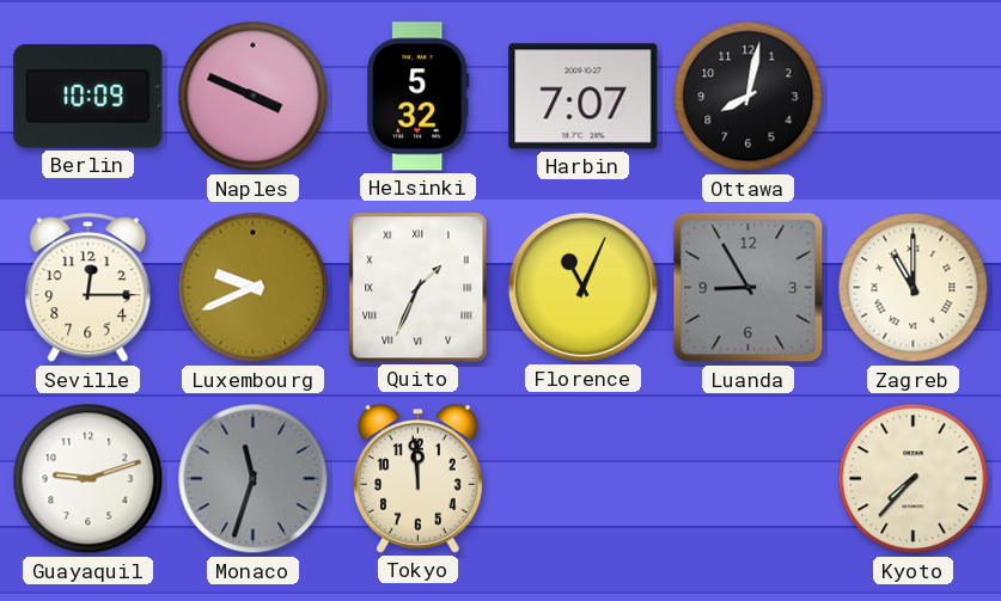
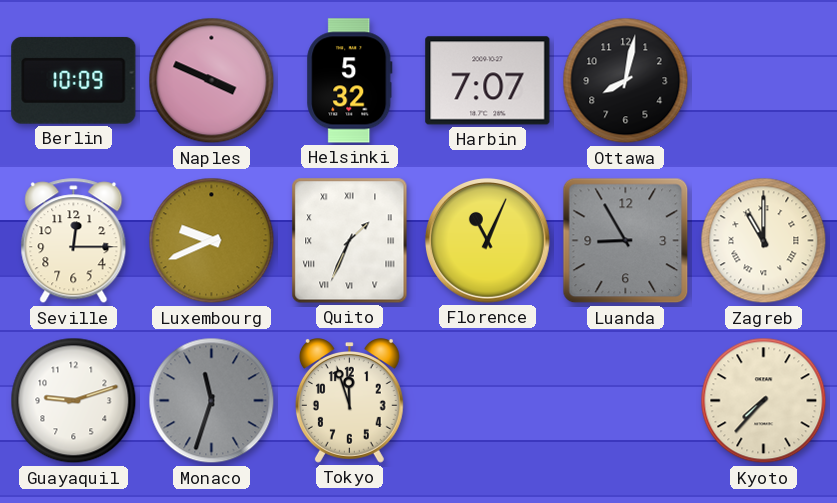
Tokyo: 11:59 -> 11:57
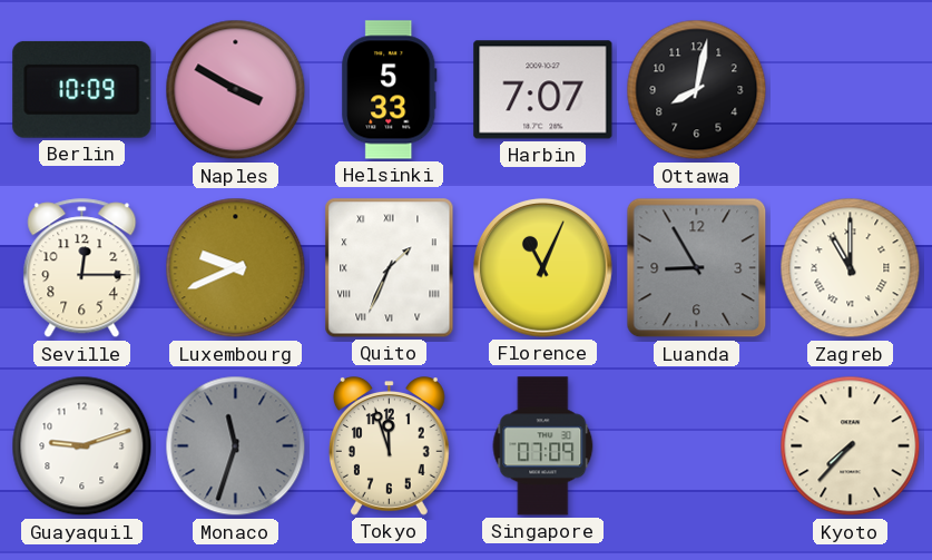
Naples: 3:49 -> 3:50
Helsinki: 5:32 -> 5:33
Singapore: none -> 07:09
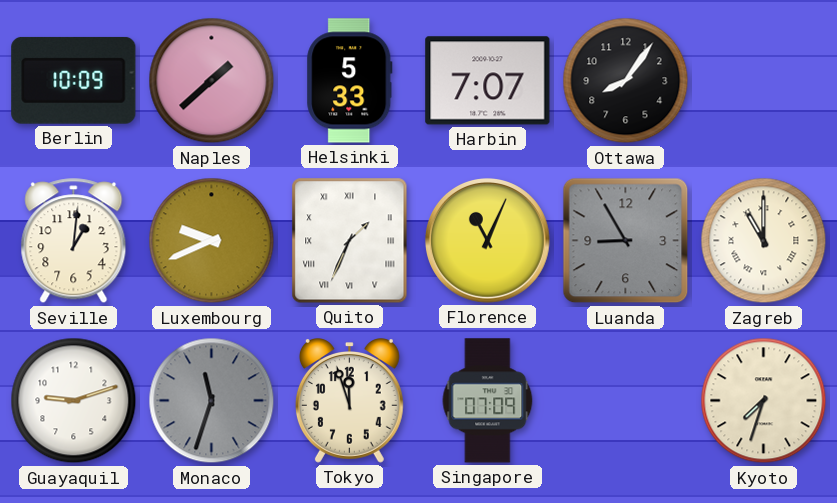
Naples: 3:50 -> 1:38
Ottawa: 8:02 -> 8:06
Seville: 12:15 -> 1:01
Kyoto: 7:37 -> 7:33
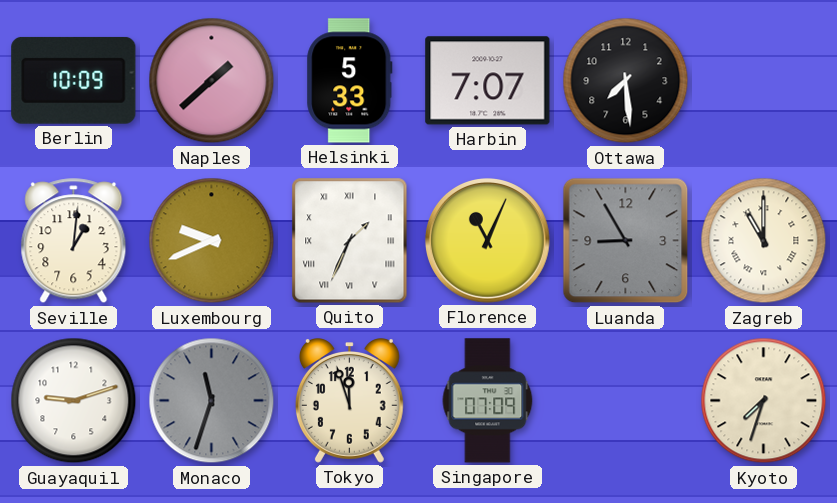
Ottawa: 8:06 -> 7:29
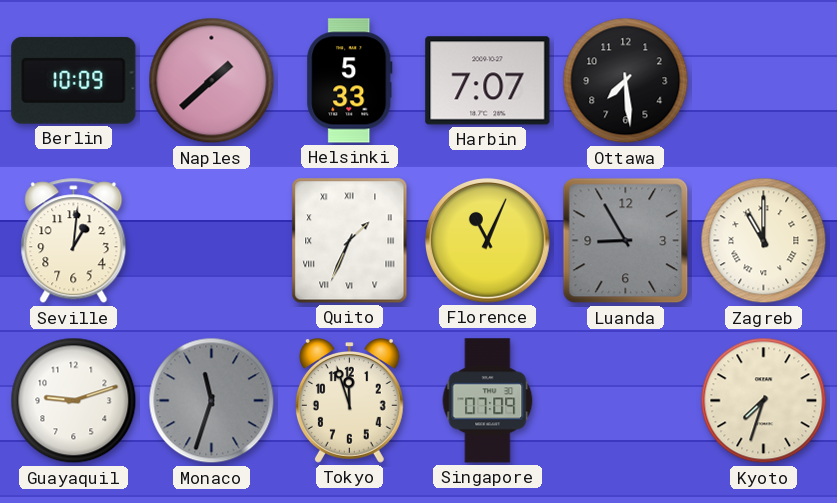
Luxembourg: 9:41 -> none
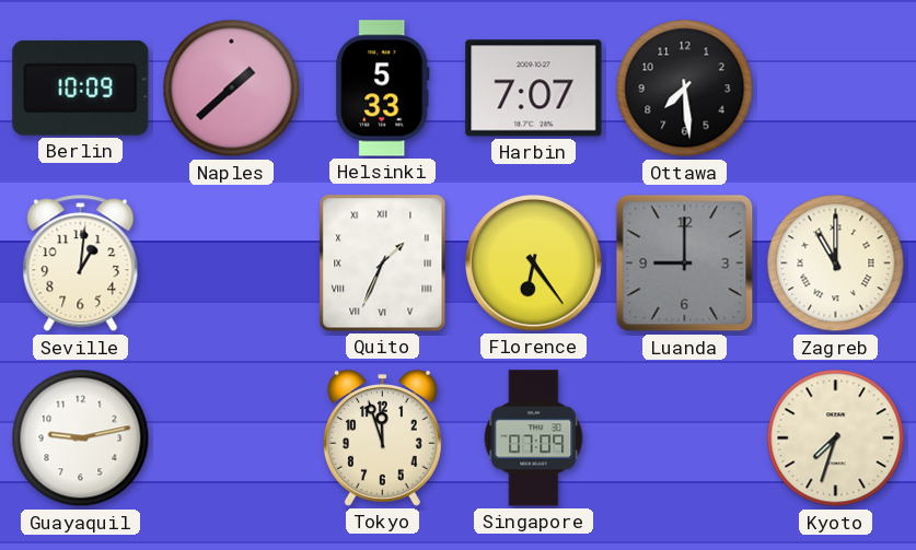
Florence: 11:04 -> 6:24
Luanda: 8:55 -> 9:00
Guayaquil: 9:12 -> 9:13
Monaco: 11:33 -> none
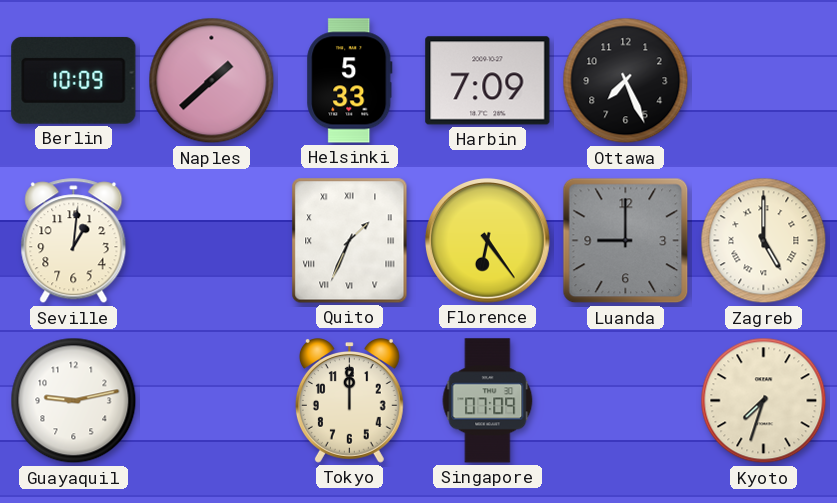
Harbin: 7:07 -> 7:09
Ottawa: 7:29 -> 7:26
Zagreb: 11:00 -> 5:00
Tokyo: 11:57 -> 12:00
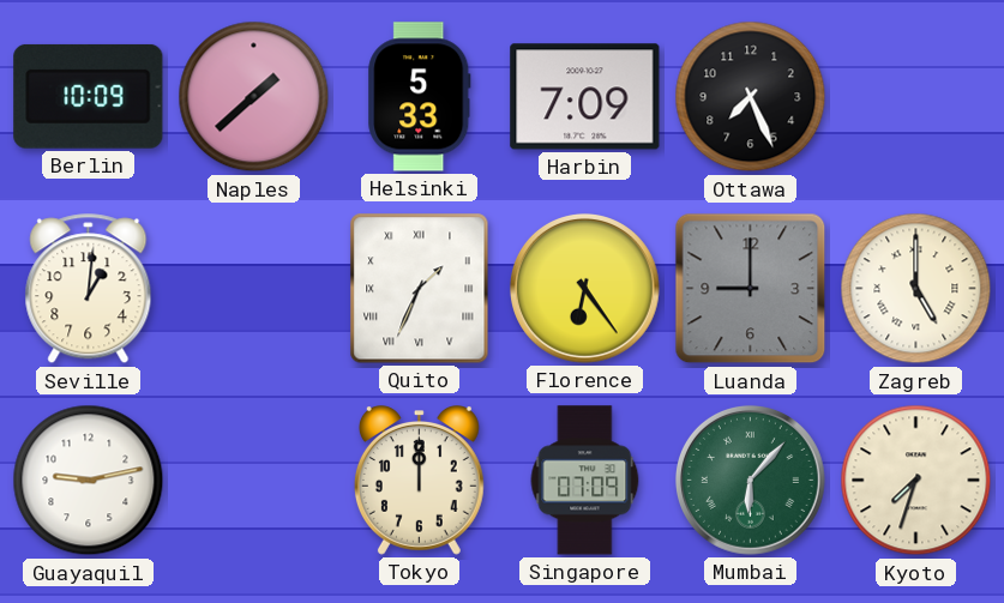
Mumbai: none -> 6:07
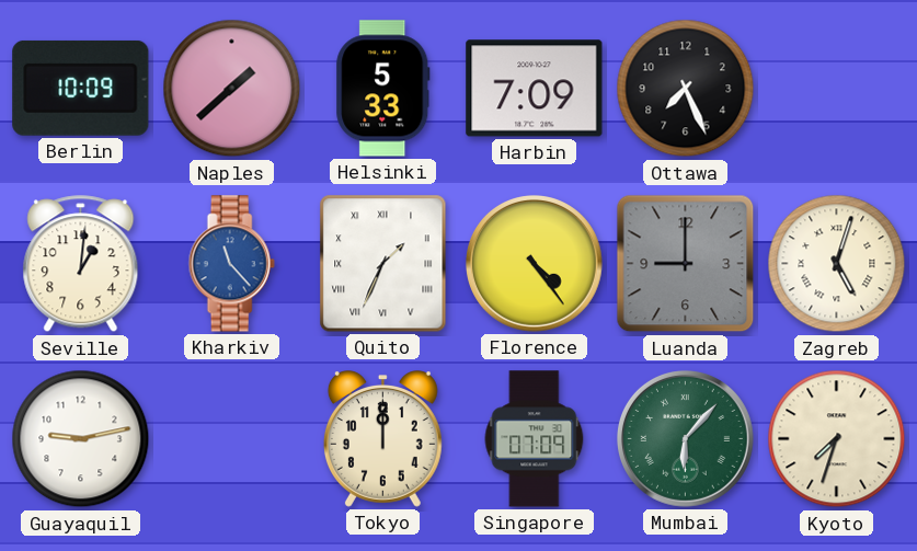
Kharkiv: none -> 11:23
Florence: 6:24 -> 4:24
Zagreb: 5:00 -> 5:03
